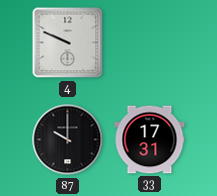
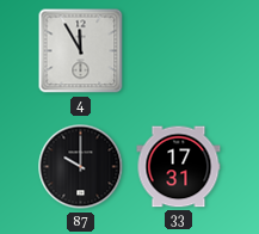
4: 9:49 -> 11:55
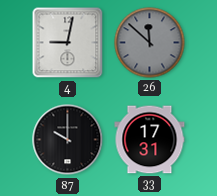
4: 11:55 -> 9:02
26: none -> 11:52
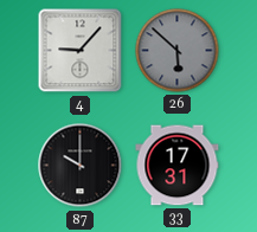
4: 9:02 -> 9:07
26: 11:52 -> 5:52
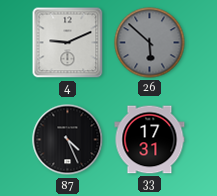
4: 9:07 -> 9:11
87: 10:00 -> 4:26
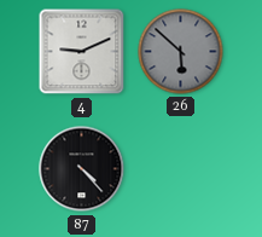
87: 4:26 -> 4:23
33: 17:31 -> none
